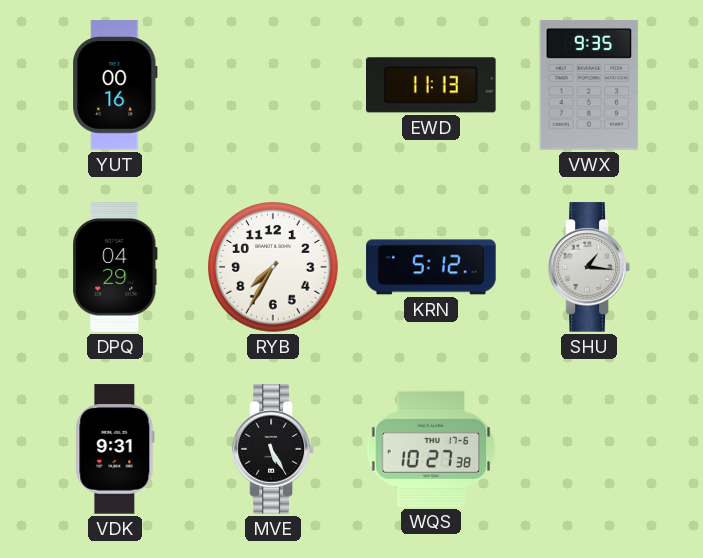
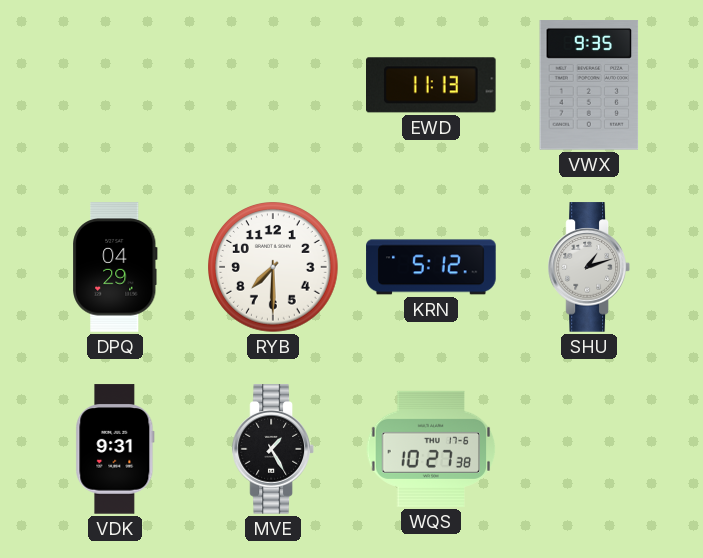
YUT: 00:16 -> none
RYB: 7:35 -> 7:30
SHU: 1:16 -> 1:12
MVE: 5:25 -> 1:25
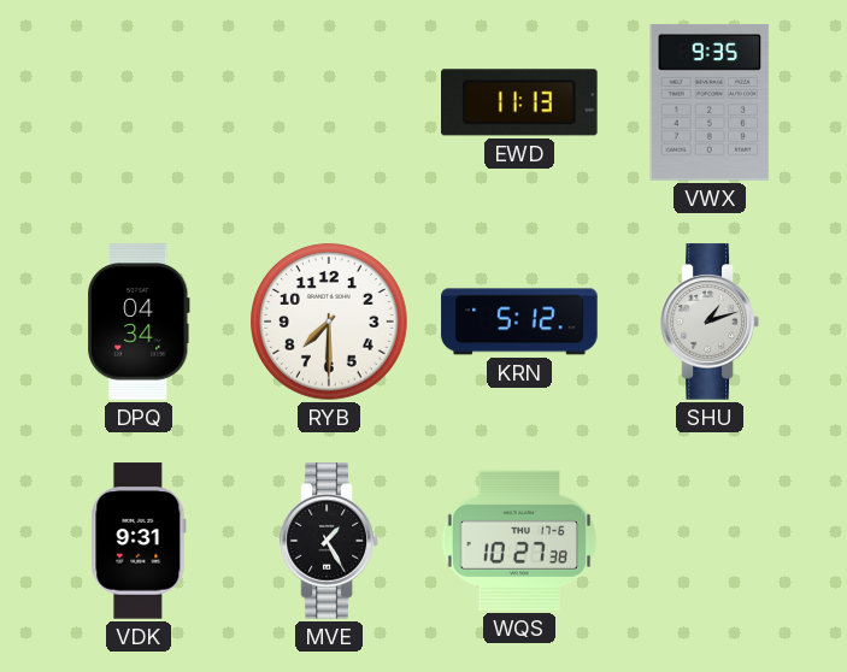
DPQ: 04:29 -> 04:34
